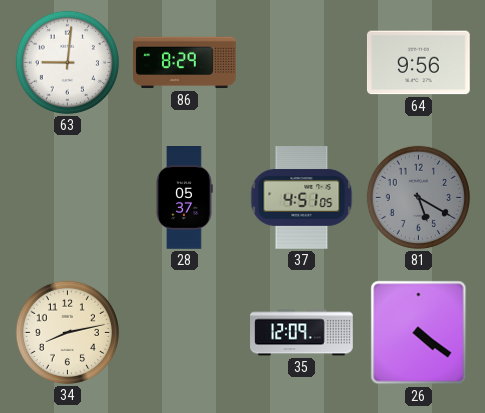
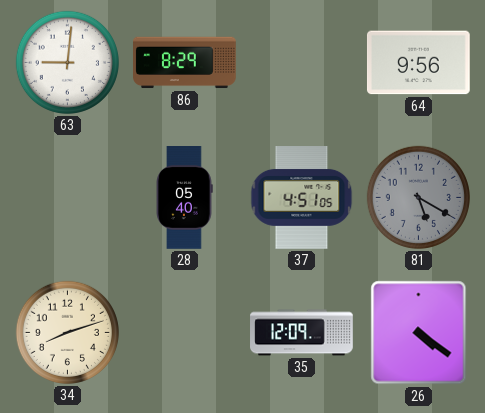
28: 05:37 -> 05:40
34: 8:13 -> 8:12
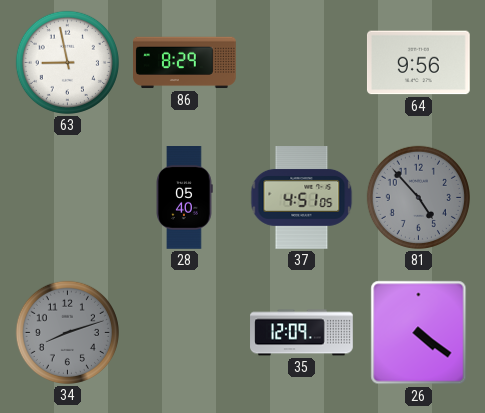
63: 9:01 -> 8:58
81: 5:20 -> 4:53
34 dial: cream -> grey
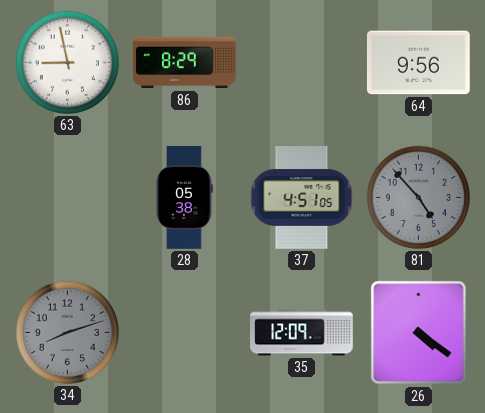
28: 05:40 -> 05:38
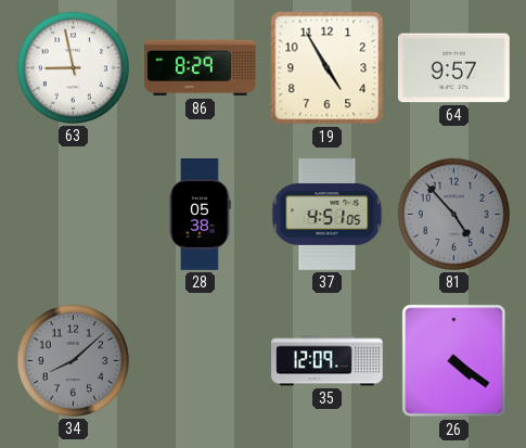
19: none -> 4:55
64: 9:56 -> 9:57
34: 8:12 -> 8:08
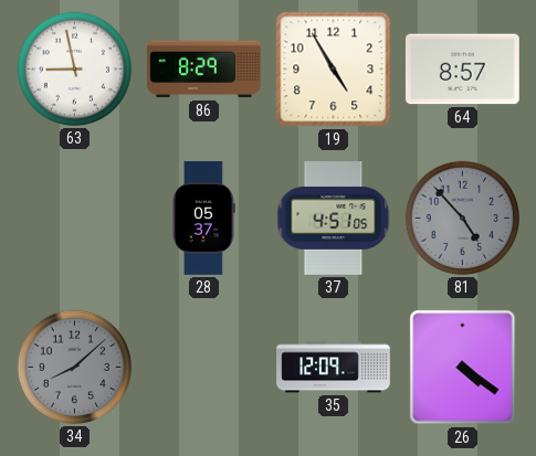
64: 9:57 -> 8:57
28: 05:38 -> 05:37
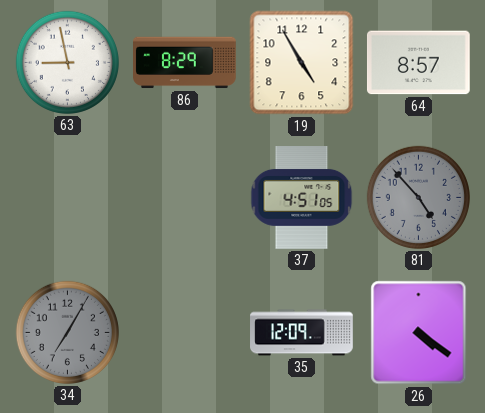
28: 05:37 -> none
34: 8:08 -> 7:05
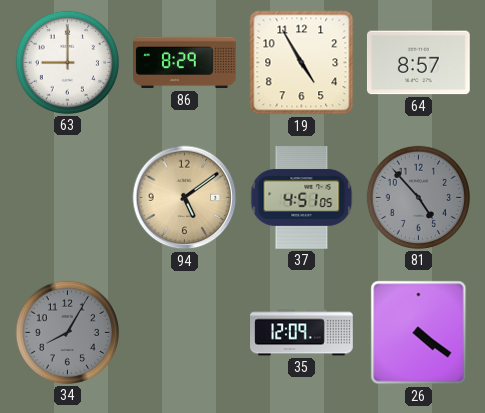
63: 8:58 -> 9:00
94: none -> 5:09
34: 7:05 -> 8:05
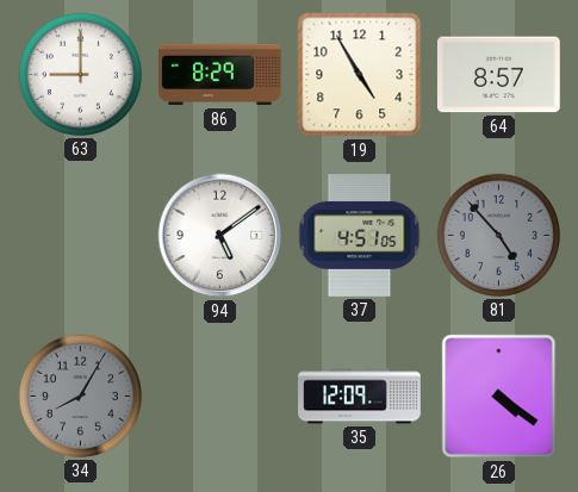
94 dial: champagne -> white
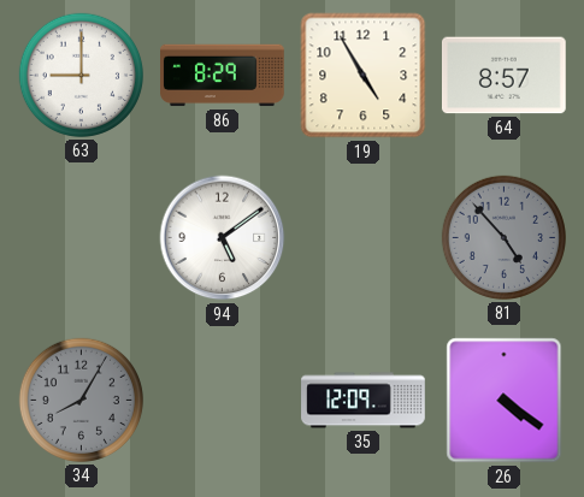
37: 4:51 -> none
